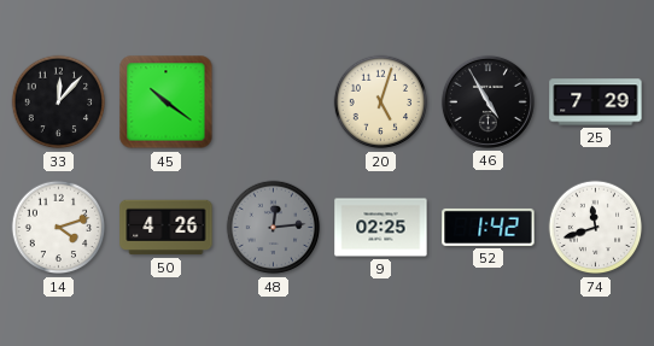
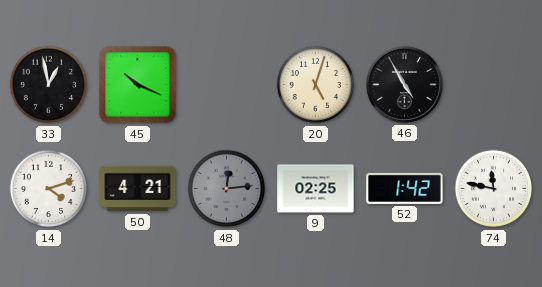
33: 12:07 -> 12:58
45: 10:21 -> 10:19
25: 7:29 -> none
50: 4:26 -> 4:21
74: 11:42 -> 11:47
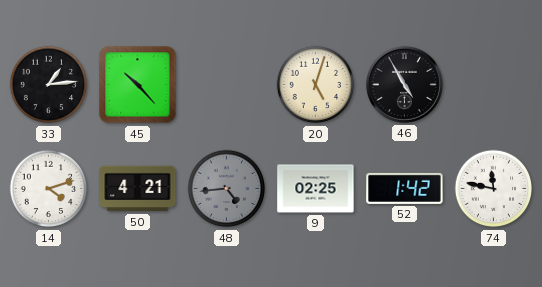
33: 12:58 -> 1:14
45: 10:19 -> 10:23
48: 12:14 -> 4:44
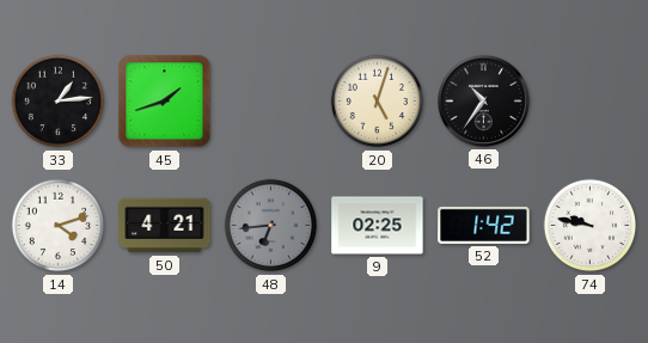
45: 10:23 -> 1:42
46: 4:55 -> 10:36
48: 4:44 -> 6:44
74: 11:47 -> 9:47
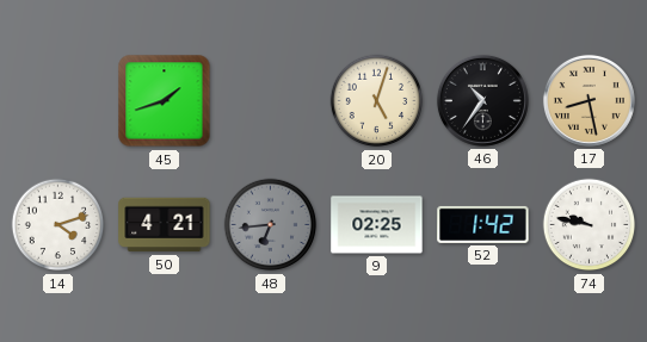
33: 1:14 -> none
17: none -> 8:28
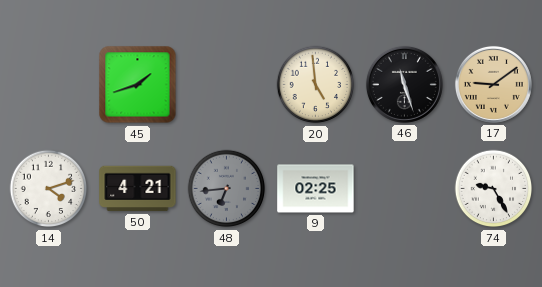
20: 5:03 -> 4:59
46: 10:36 -> 11:27
17: 8:28 -> 9:09
52: 1:42 -> none
74: 9:47 -> 9:25
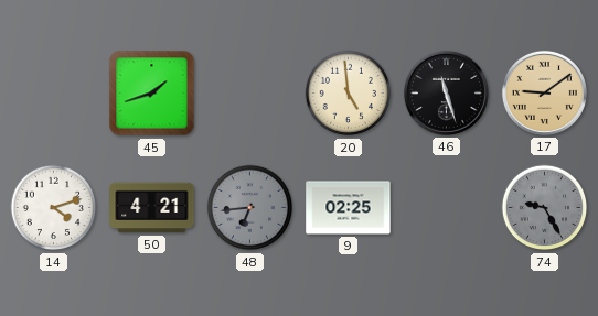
74 dial: white -> grey
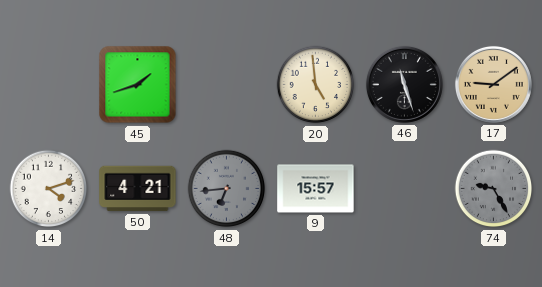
9: 02:25 -> 15:57
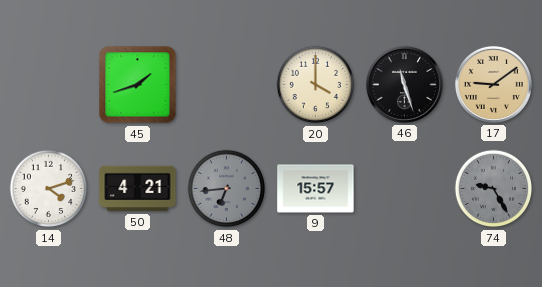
20: 4:59 -> 4:00
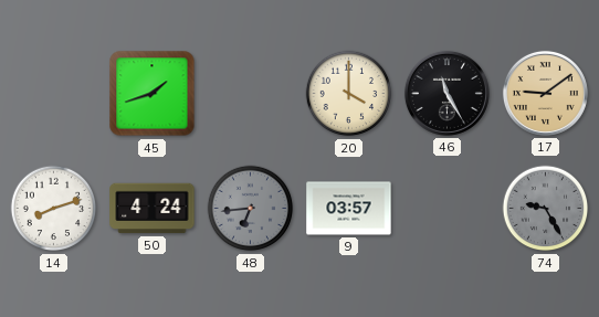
46: 11:27 -> 11:25
14: 4:12 -> 8:12
50: 4:21 -> 4:24
9: 15:57 -> 03:57
